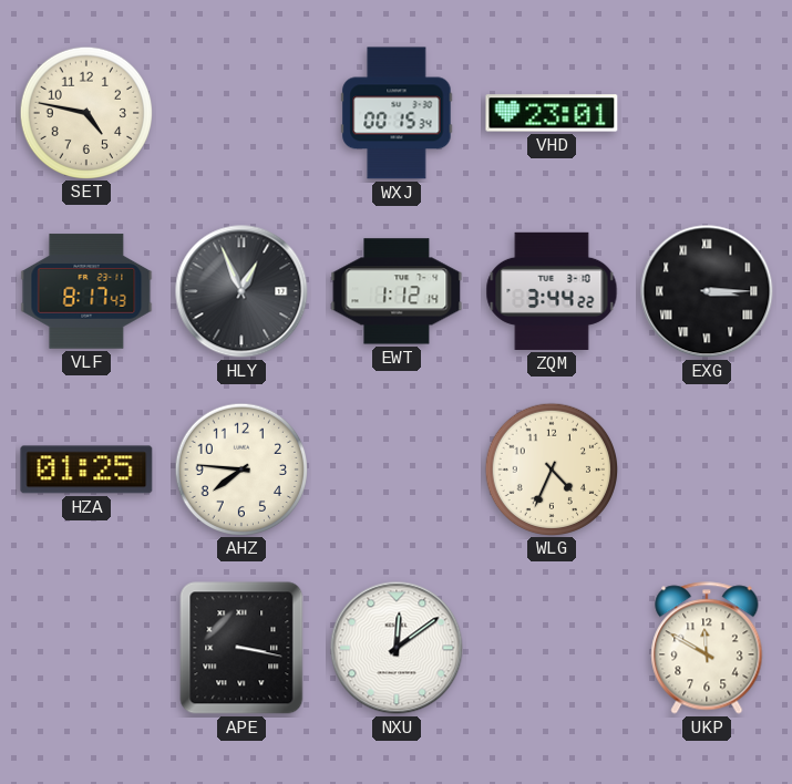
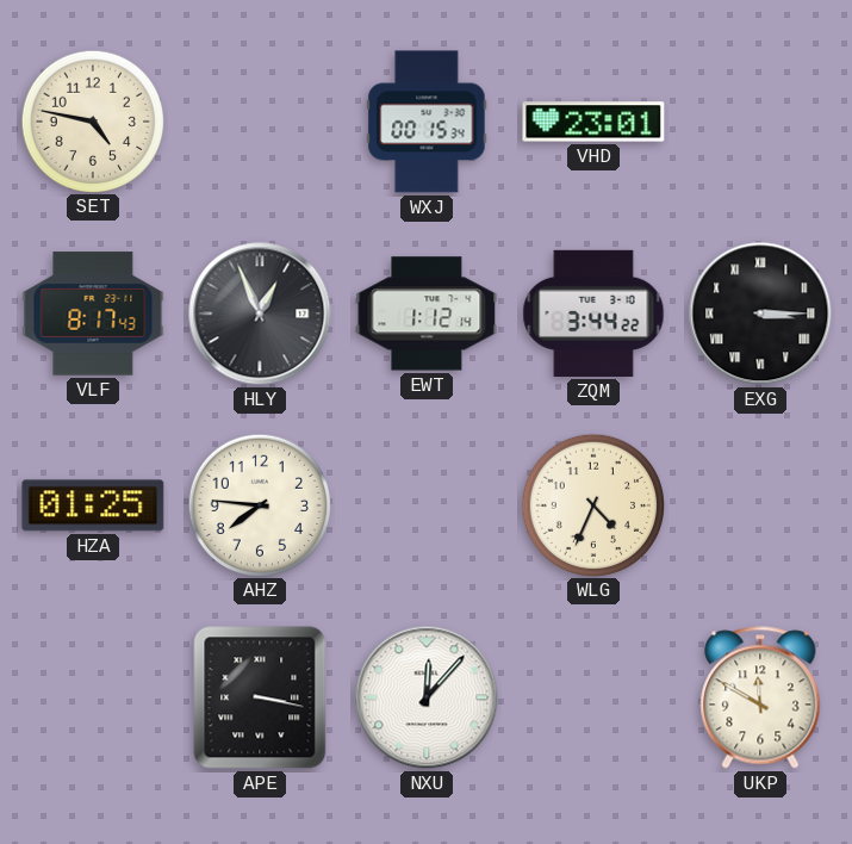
NXU: 12:09 -> 12:07
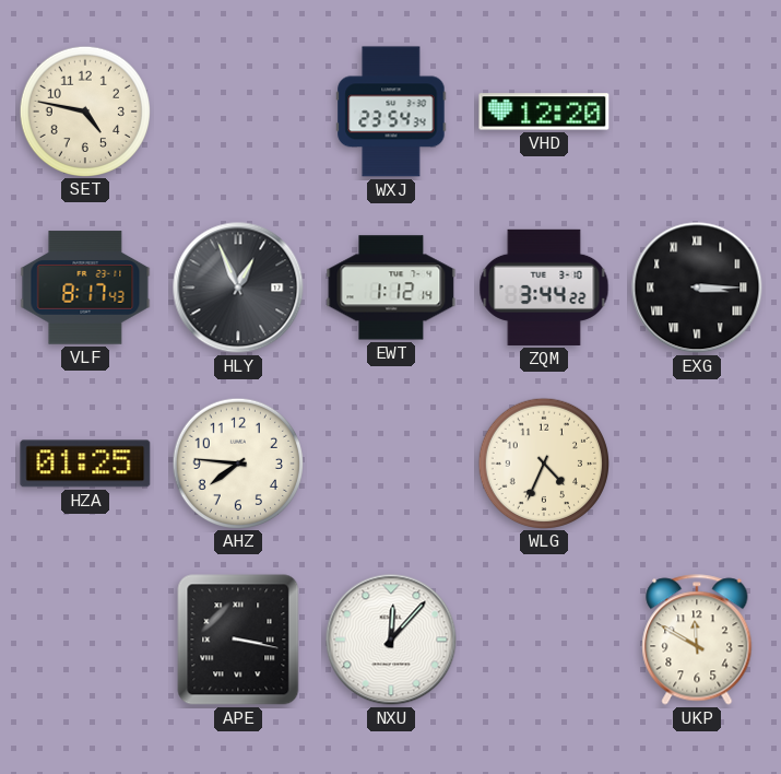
WXJ: 00:15 -> 23:54
VHD: 23:01 -> 12:20
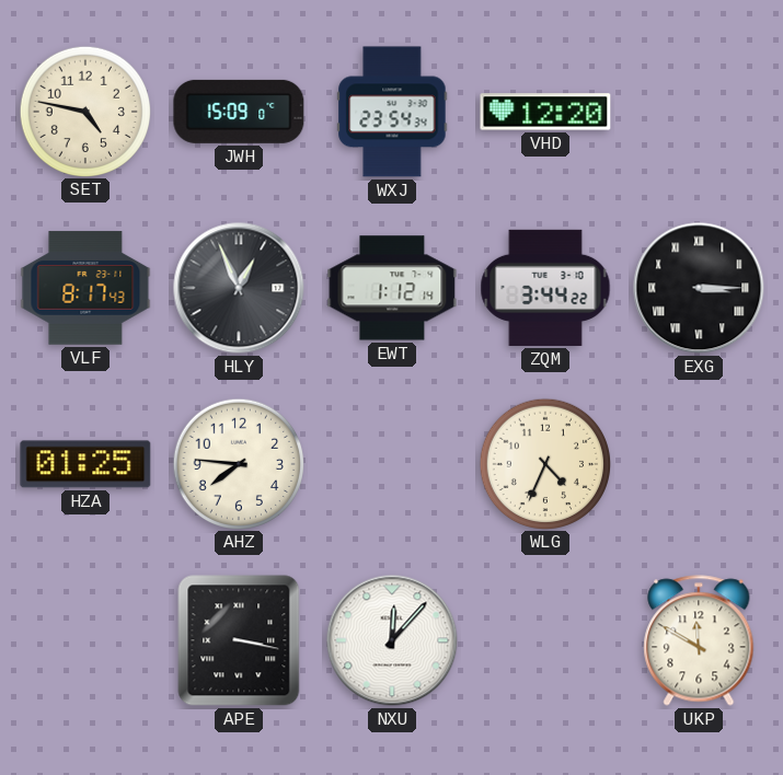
JWH: none -> 15:09
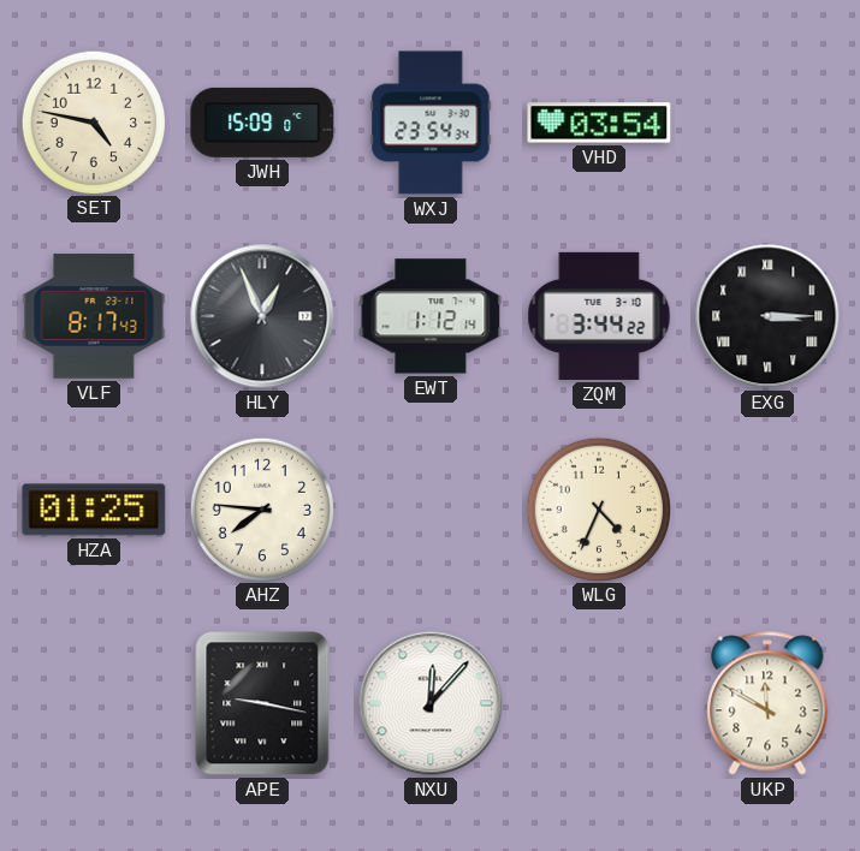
VHD: 12:20 -> 03:54
APE: 3:17 -> 9:17
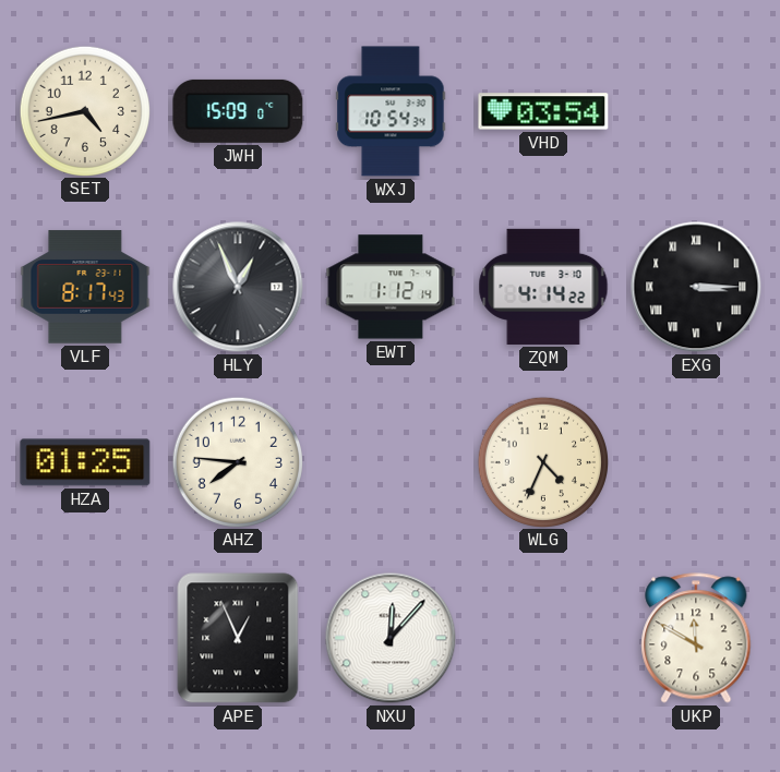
SET: 4:47 -> 4:43
WXJ: 23:54 -> 10:54
ZQM: 3:44 -> 4:14
APE: 9:17 -> 12:56
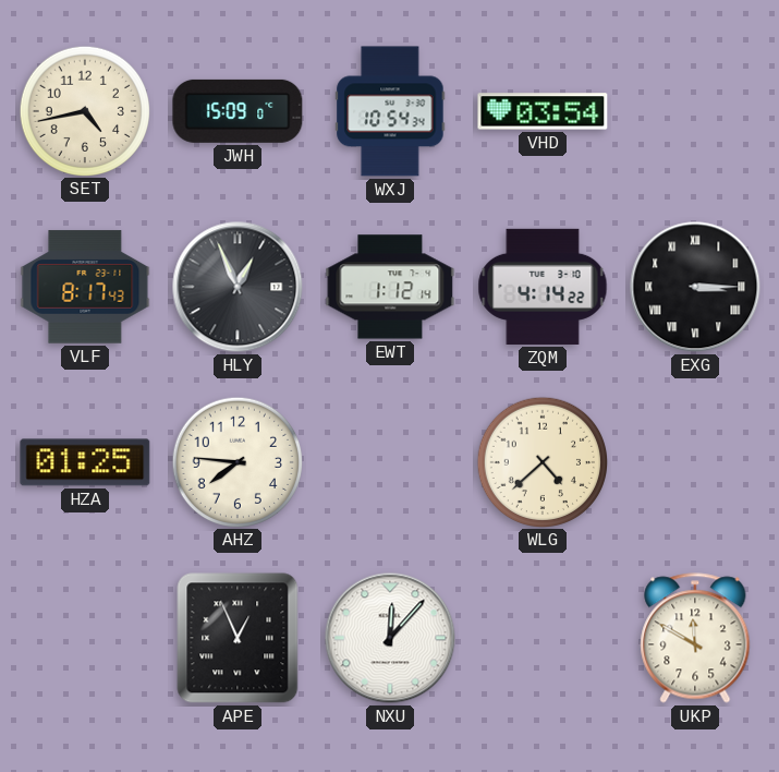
WLG: 4:34 -> 4:38
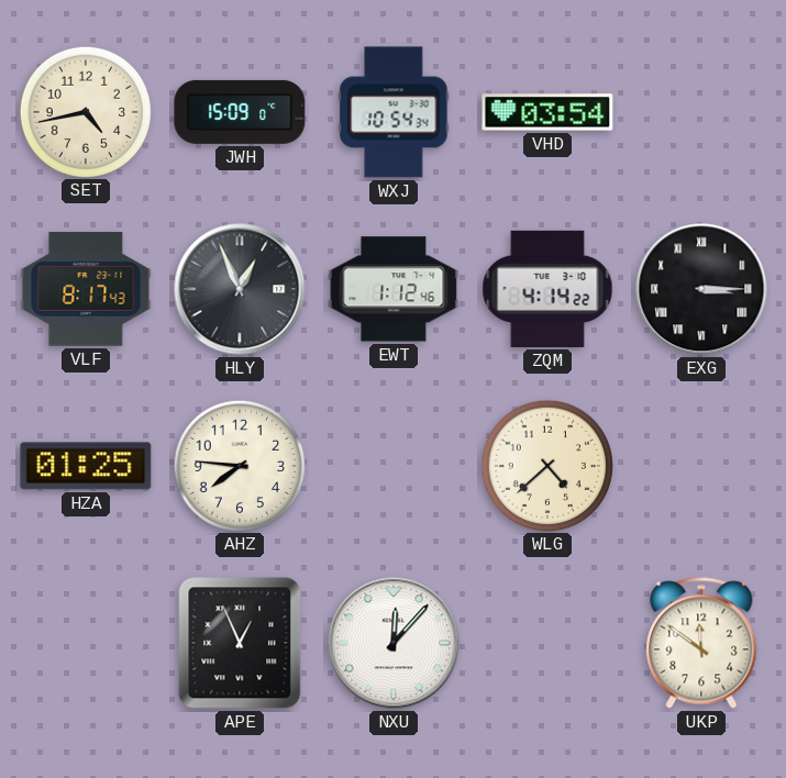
EWT: 1:12:14 -> 1:12:46
UKP: 11:50 -> 11:51
